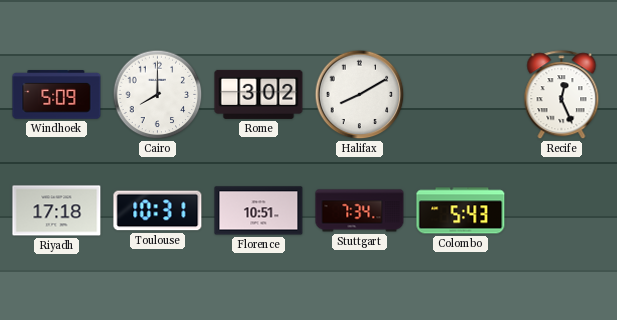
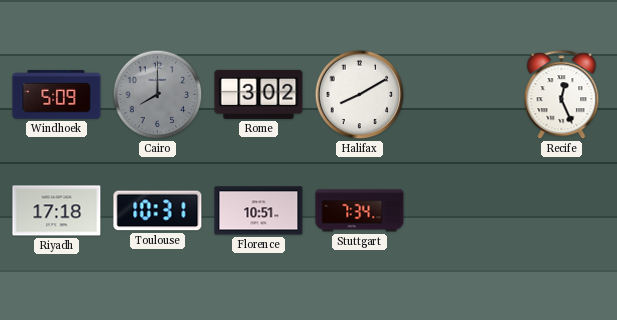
Cairo dial: white -> grey
Colombo: 5:43 -> none
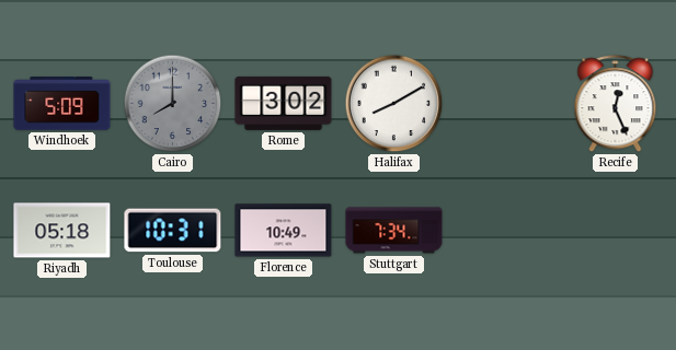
Riyadh: 17:18 -> 05:18
Florence: 10:51 -> 10:49
